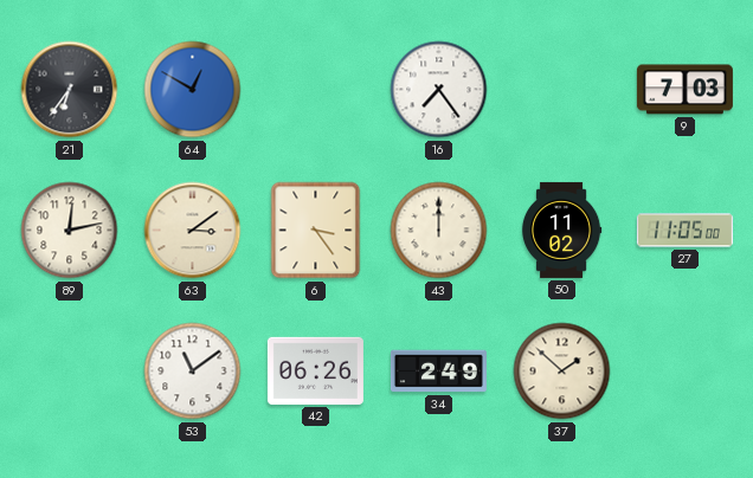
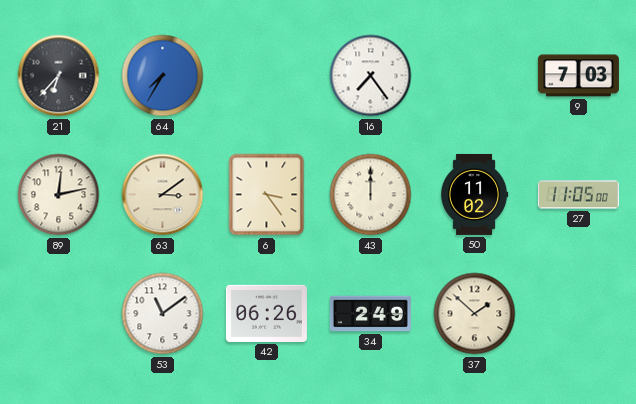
21: 6:36 -> 6:37
64: 12:50 -> 7:35
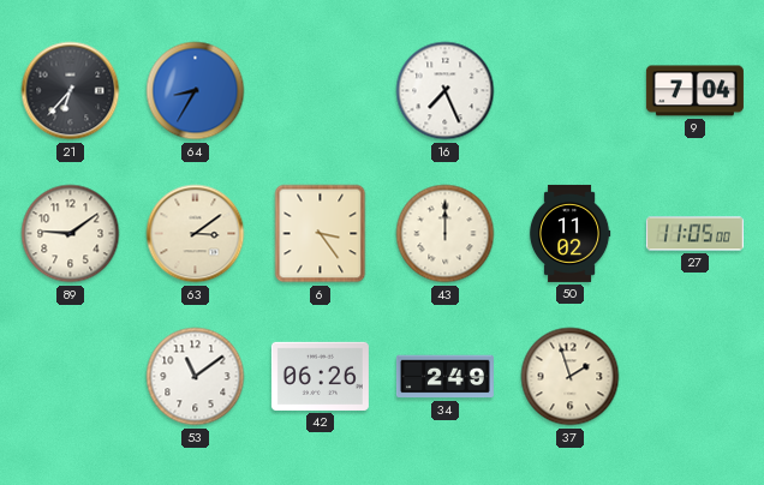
64: 7:35 -> 8:35
16: 7:24 -> 7:26
9: 7:03 -> 7:04
89: 12:13 -> 9:09
37: 1:52 -> 1:57
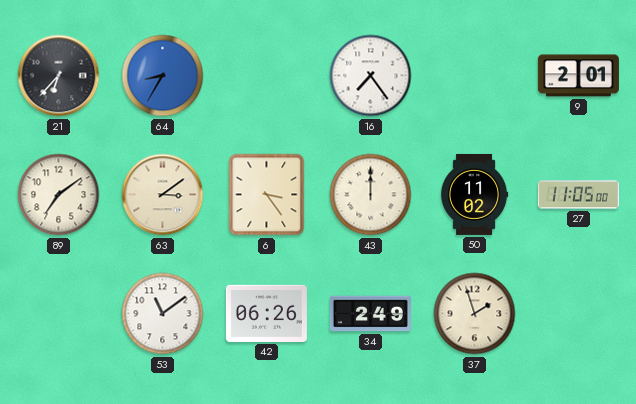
16: 7:26 -> 7:24
9: 7:04 -> 2:01
89: 9:09 -> 7:09
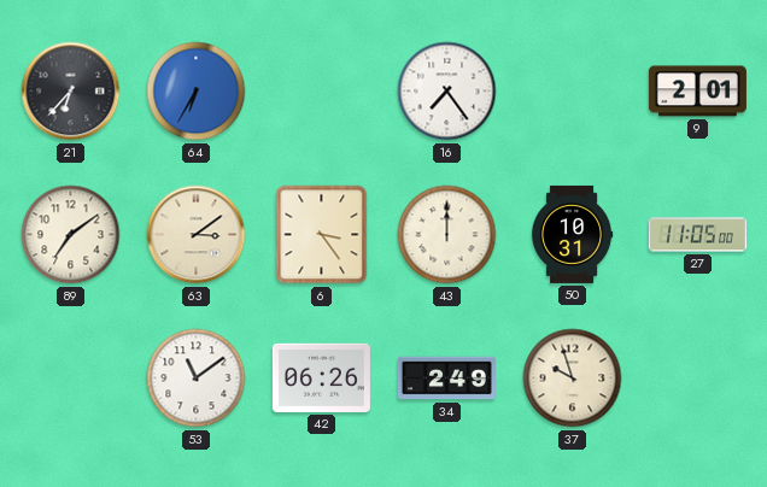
64: 8:35 -> 6:35
50: 11:02 -> 10:31
37: 1:57 -> 9:57
